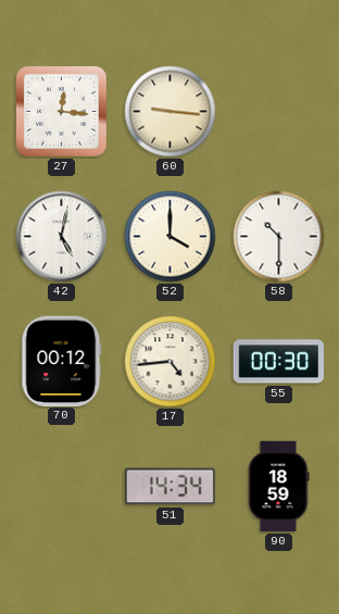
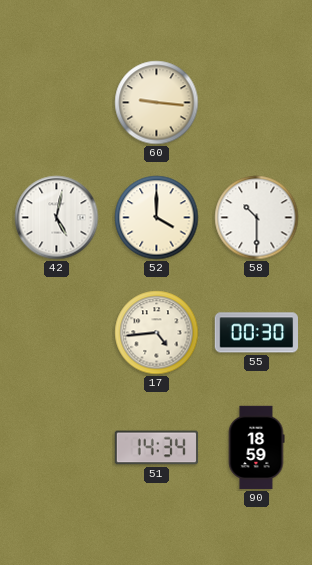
27: 12:16 -> none
70: 00:12 -> none
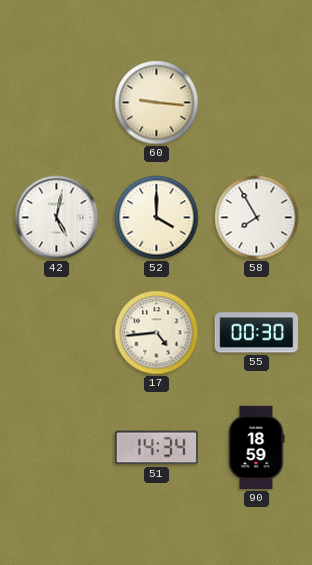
58: 10:30 -> 7:55
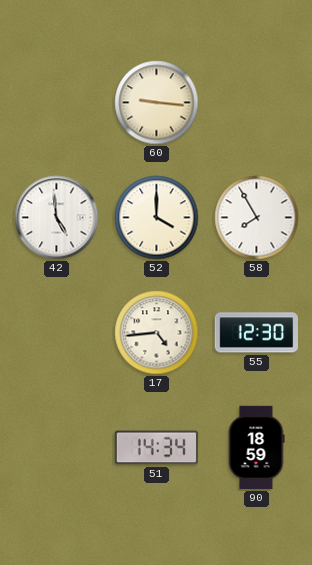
42: 5:02 -> 4:59
55: 00:30 -> 12:30
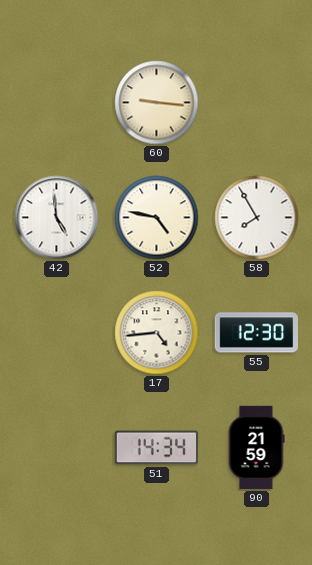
52: 4:00 -> 4:47
90: 18:59 -> 21:59
